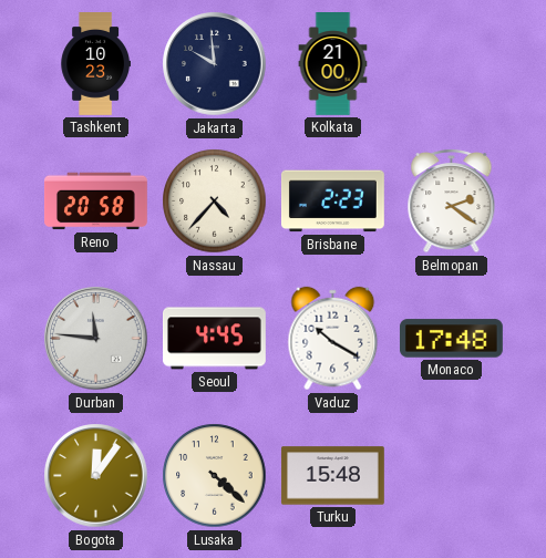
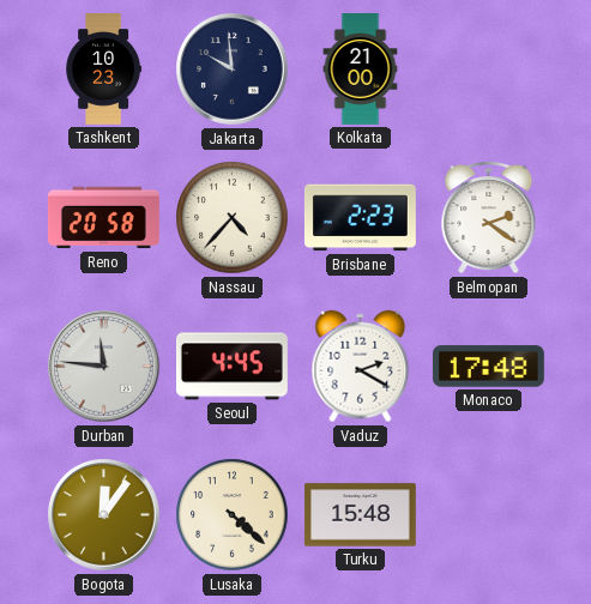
Vaduz: 10:20 -> 2:20
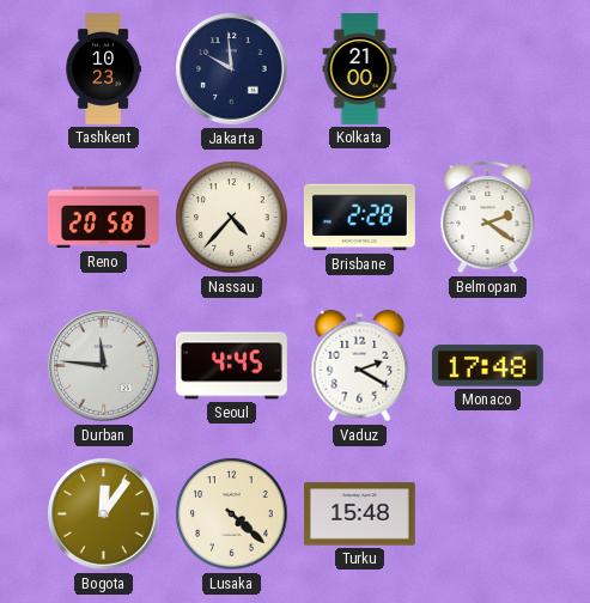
Brisbane: 2:23 -> 2:28
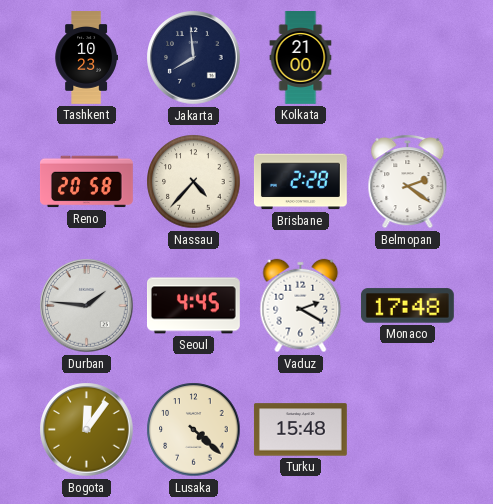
Jakarta: 9:59 -> 7:59
Durban: 11:46 -> 1:46
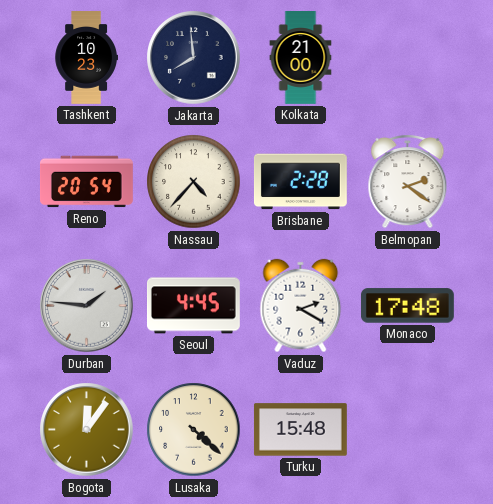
Reno: 20:58 -> 20:54
